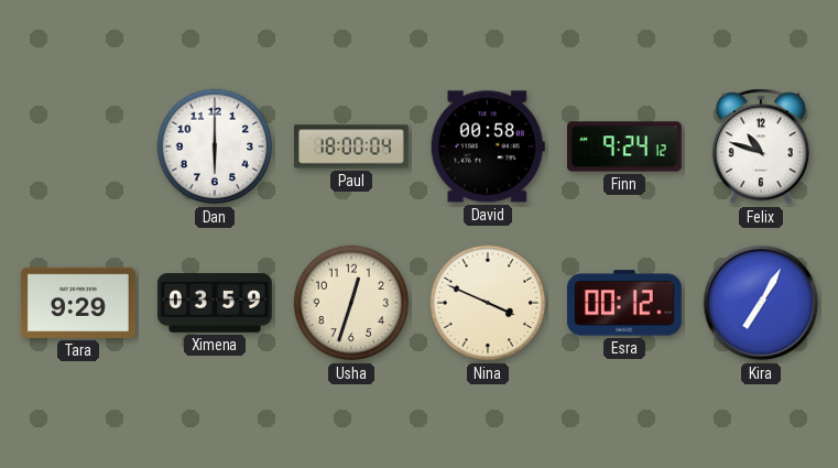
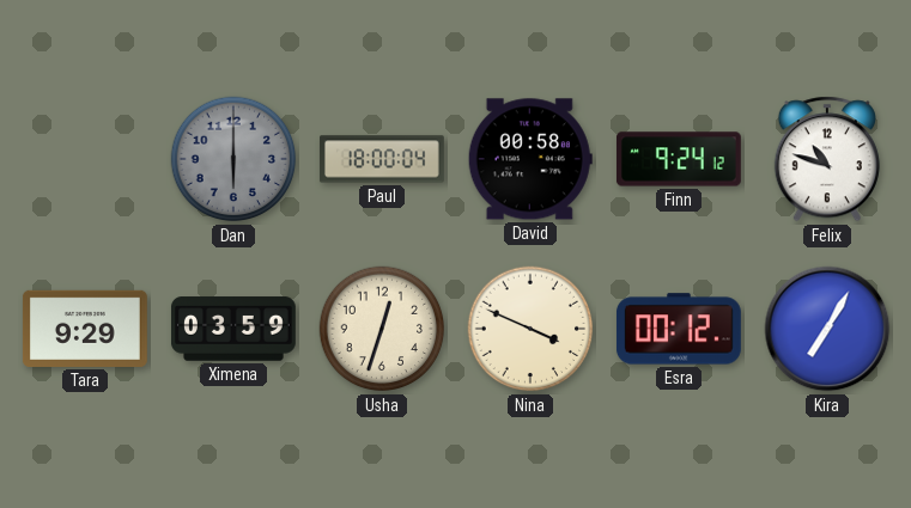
Dan dial: white -> grey
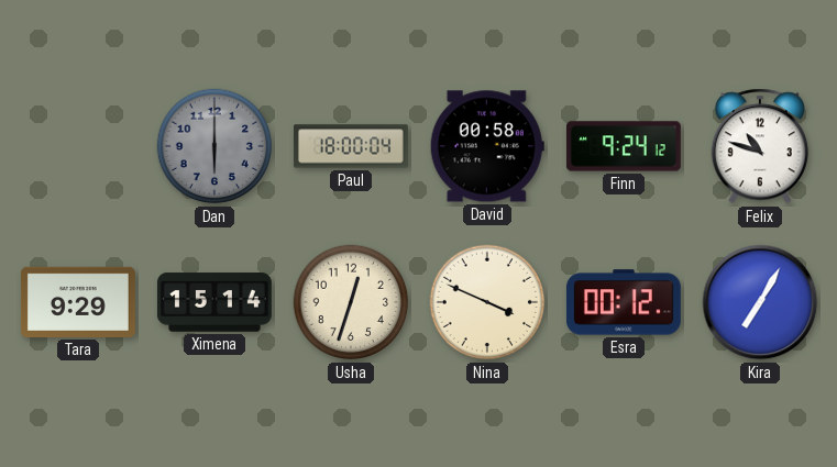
Ximena: 03:59 -> 15:14
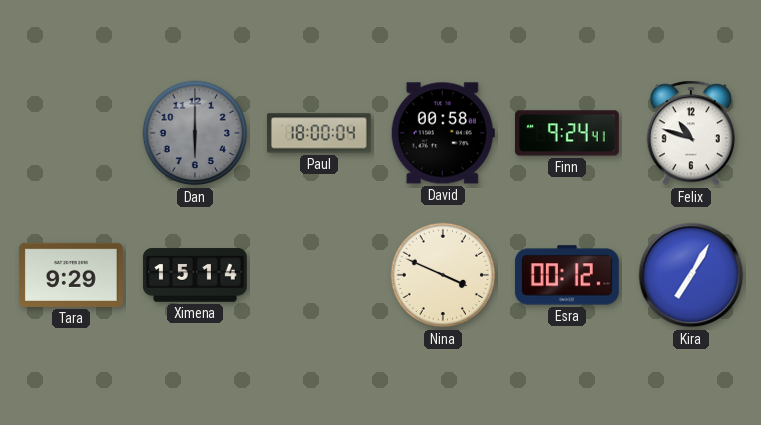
Finn: 9:24:12 -> 9:24:41
Usha: 12:33 -> none
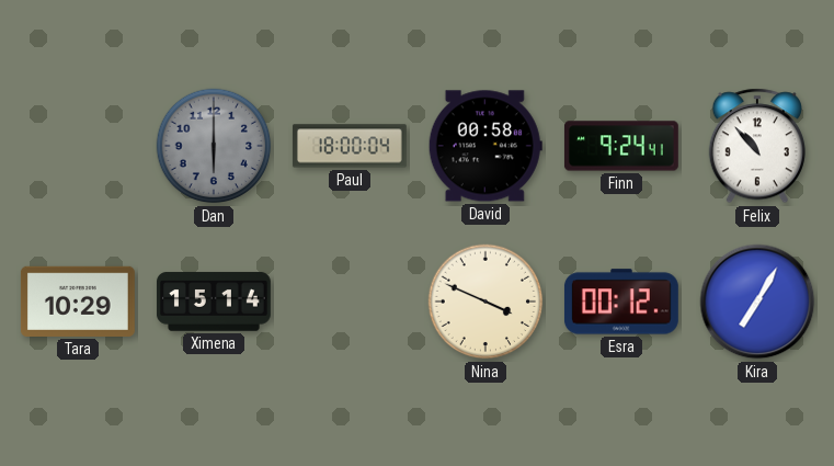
Felix: 10:48 -> 10:53
Tara: 9:29 -> 10:29
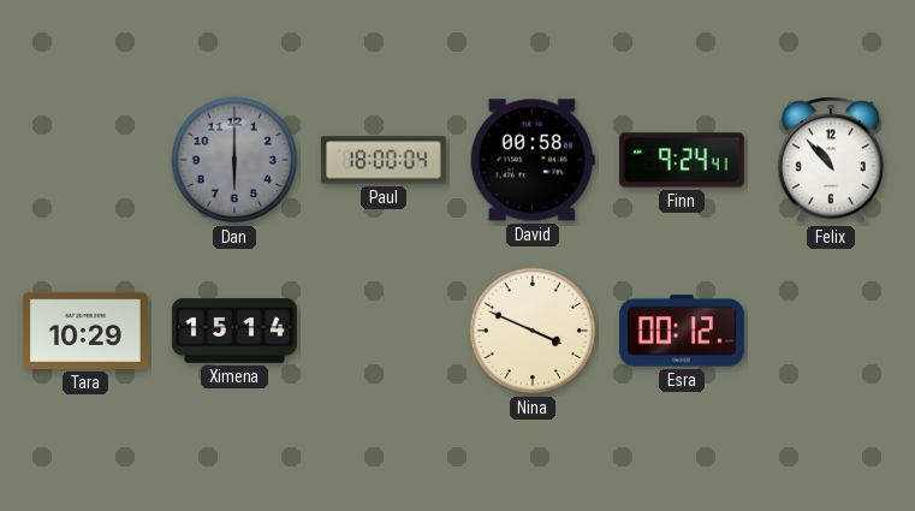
Kira: 7:05 -> none
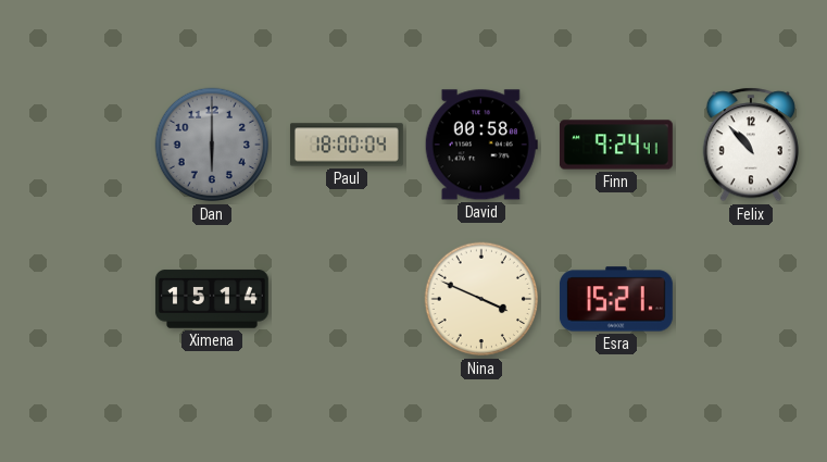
Tara: 10:29 -> none
Esra: 00:12 -> 15:21
